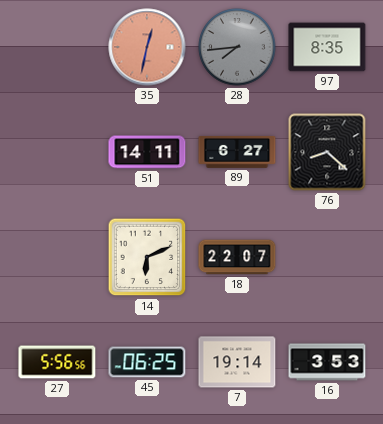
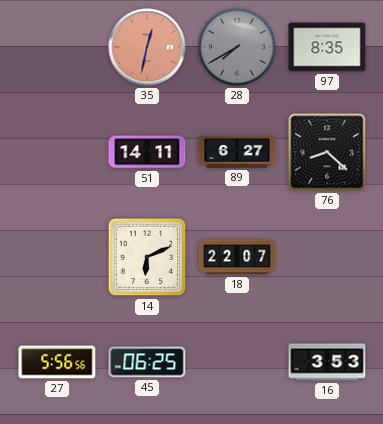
28: 7:44 -> 7:40
7: 19:14 -> none
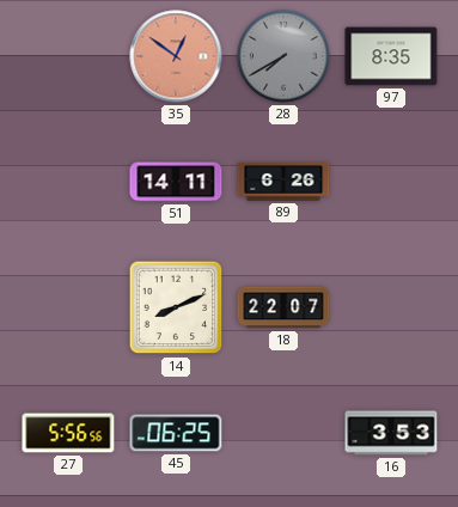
35: 12:32 -> 12:51
89: 6:27 -> 6:26
76: 8:22 -> none
14: 6:11 -> 8:11
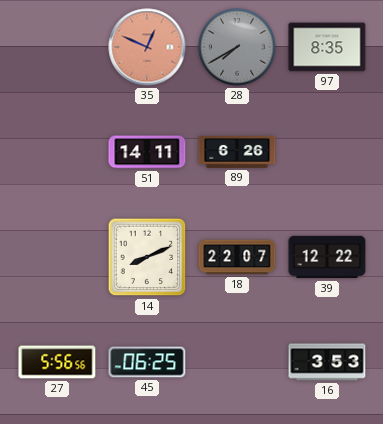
35: 12:51 -> 12:49
39: none -> 12:22
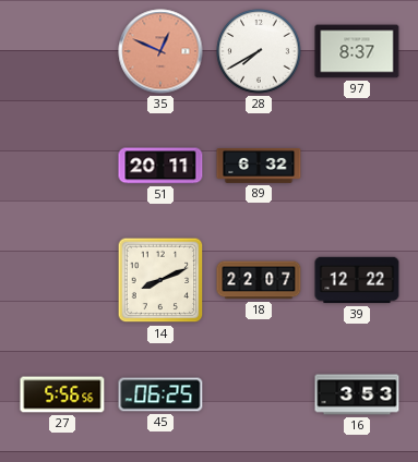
28 dial: grey -> white
97: 8:35 -> 8:37
51: 14:11 -> 20:11
89: 6:26 -> 6:32
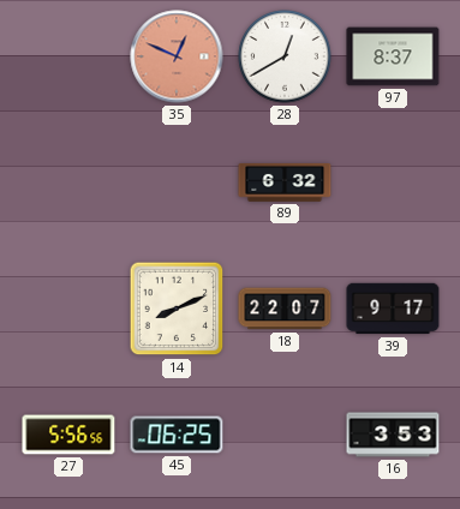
28: 7:40 -> 12:40
51: 20:11 -> none
39: 12:22 -> 9:17
